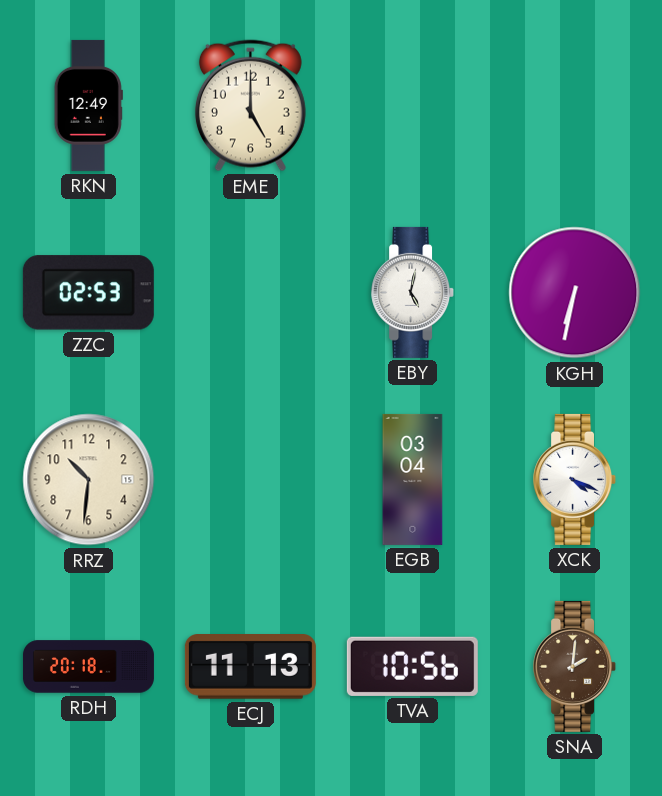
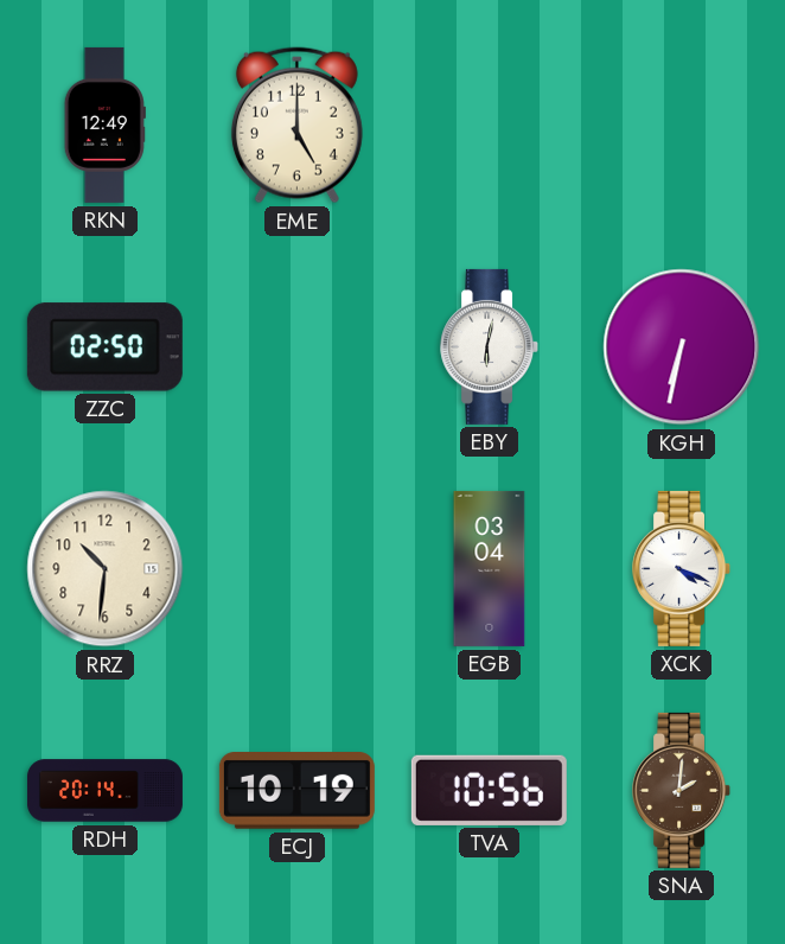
ZZC: 02:53 -> 02:50
EBY: 5:02 -> 6:02
RDH: 20:18 -> 20:14
ECJ: 11:13 -> 10:19
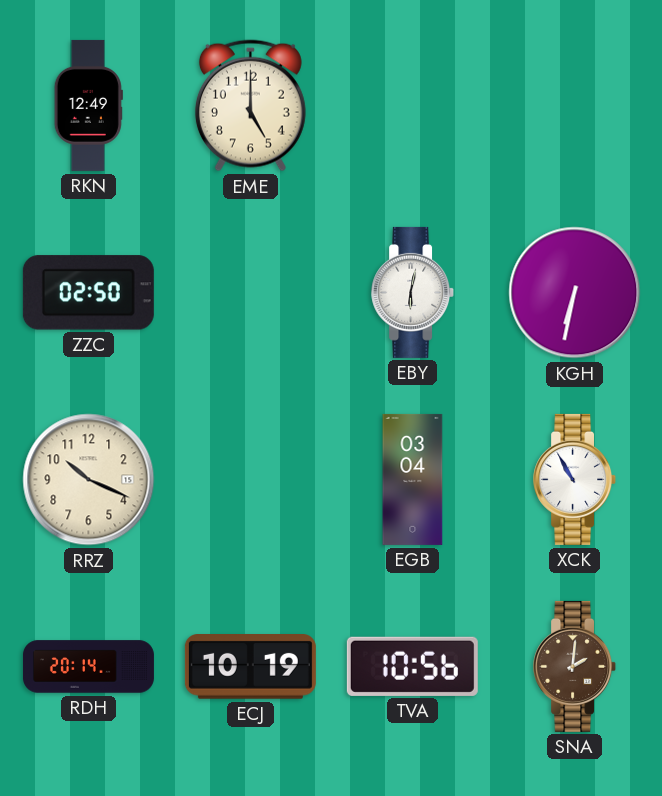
RRZ: 10:31 -> 10:19
XCK: 4:19 -> 10:55
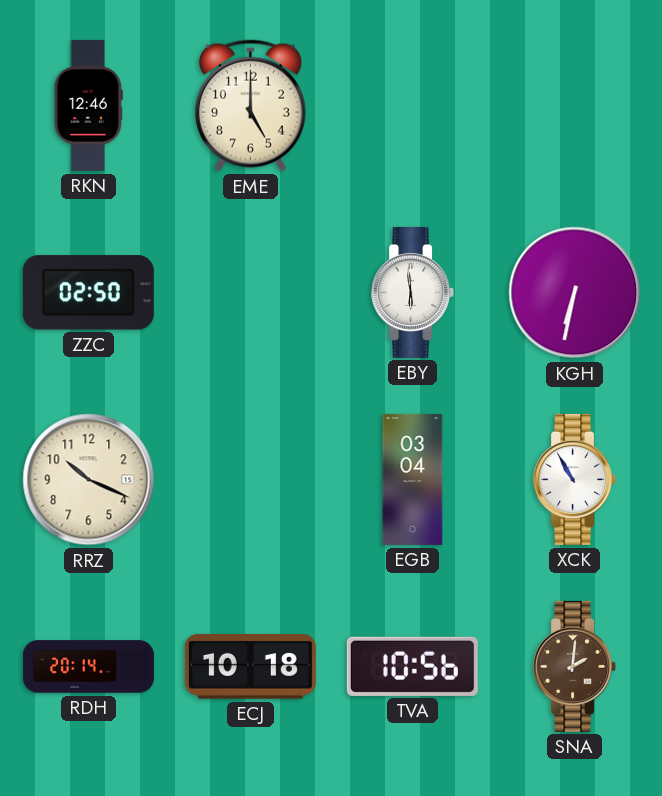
RKN: 12:49 -> 12:46
EBY: 6:02 -> 5:59
ECJ: 10:19 -> 10:18
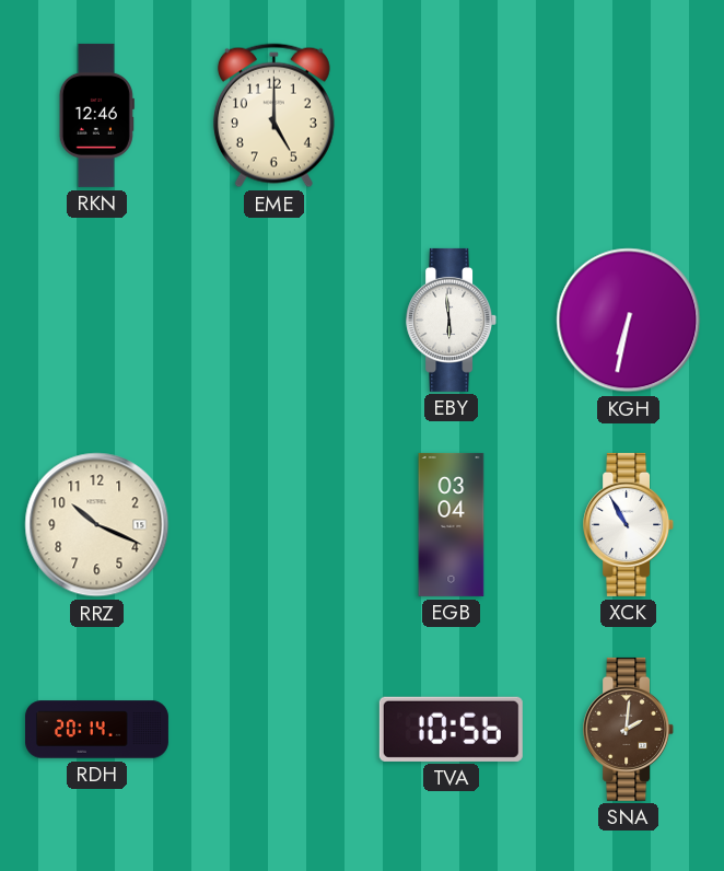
ZZC: 02:50 -> none
ECJ: 10:18 -> none
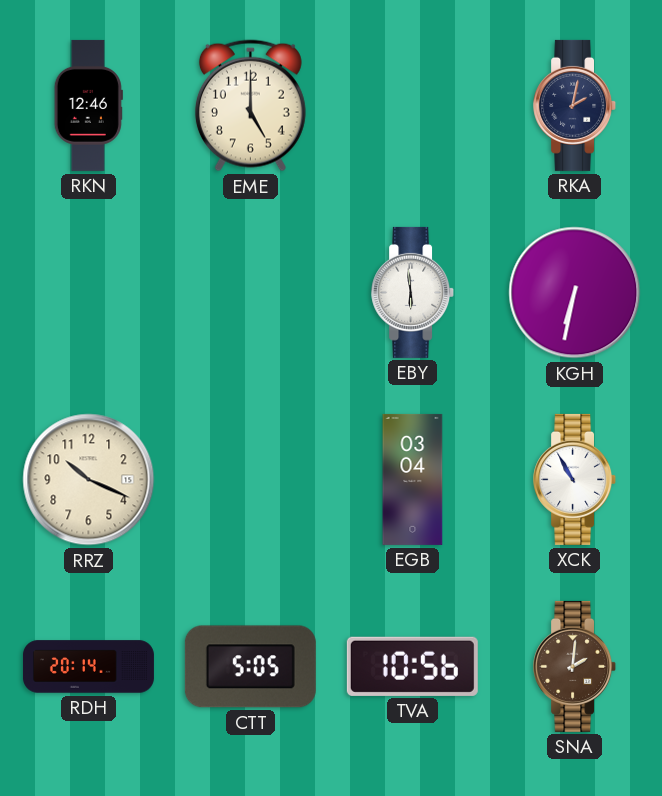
RKA: none -> 2:02
CTT: none -> 5:05
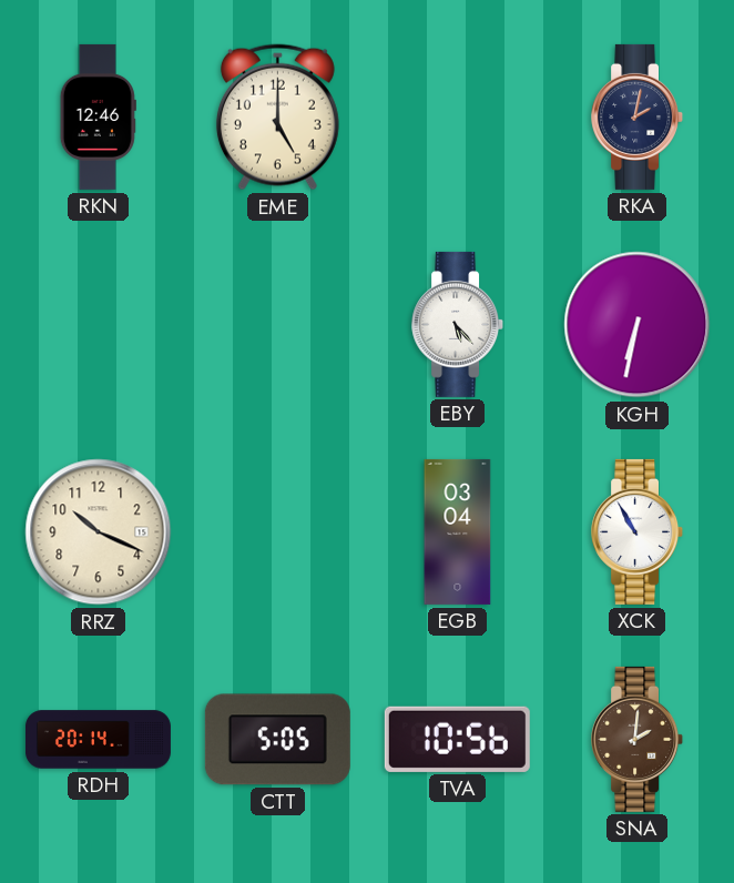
EBY: 5:59 -> 5:23
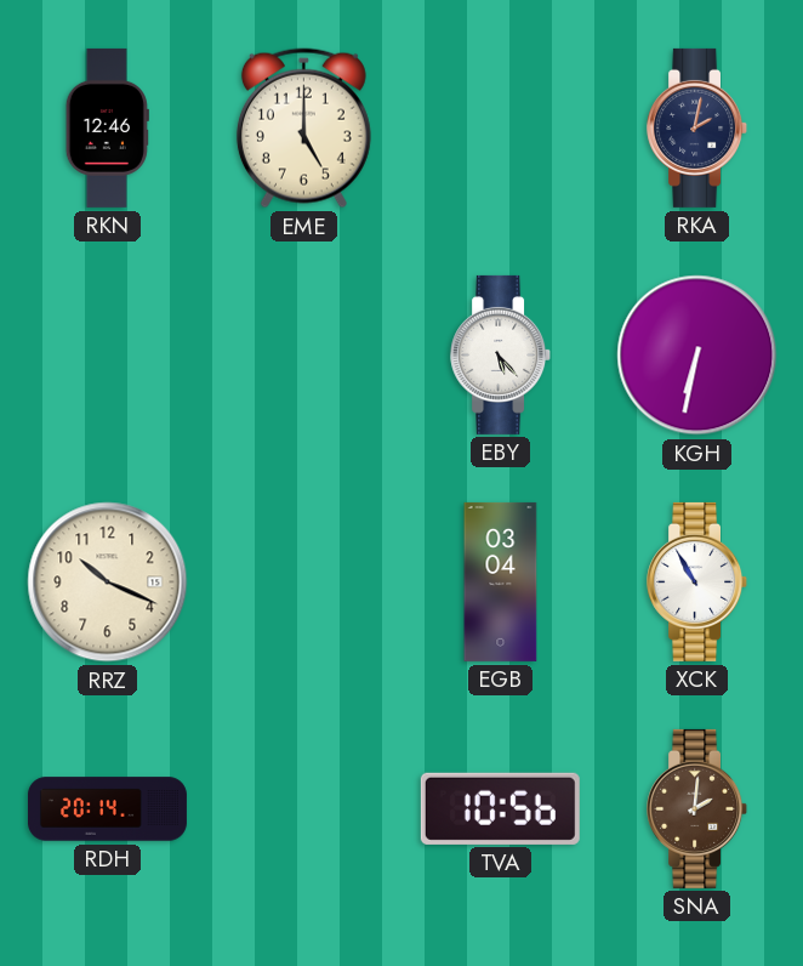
CTT: 5:05 -> none
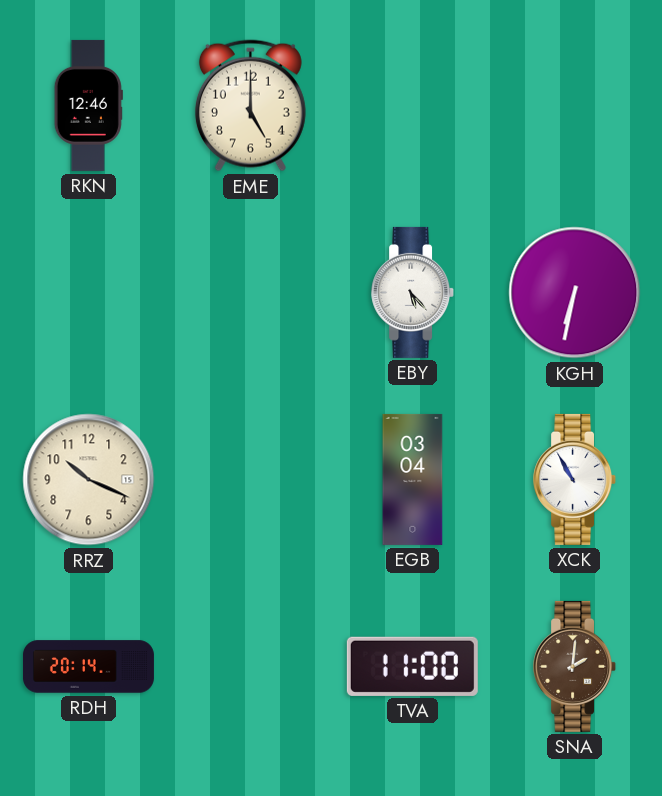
RKA: 2:02 -> none
TVA: 10:56 -> 11:00
